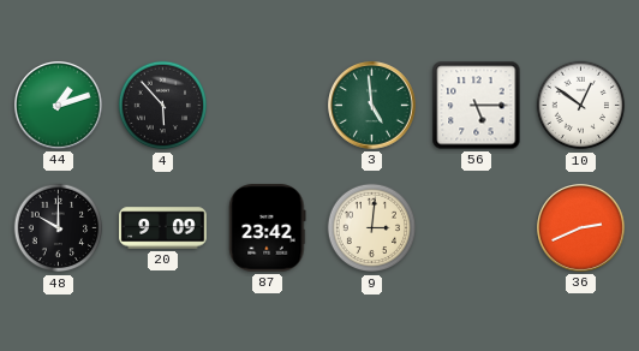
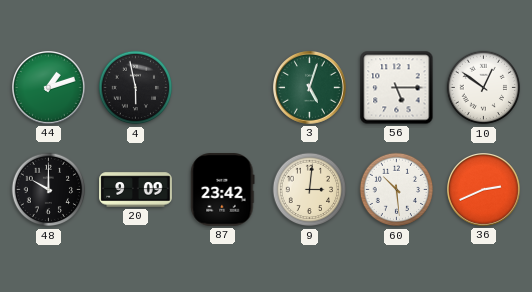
4: 5:53 -> 5:58
3: 4:59 -> 5:03
60: none -> 10:29
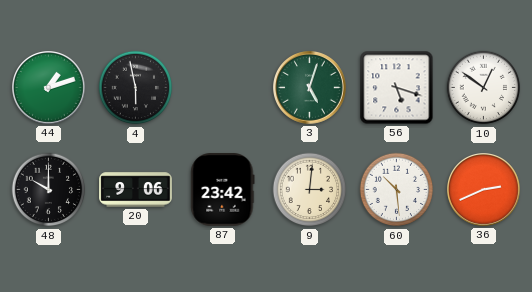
56: 5:15 -> 5:18
20: 9:09 -> 9:06
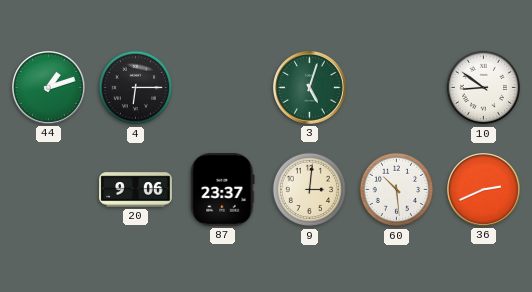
4: 5:58 -> 6:15
56: 5:18 -> none
10: 12:51 -> 8:51
48: 10:00 -> none
87: 23:42 -> 23:37
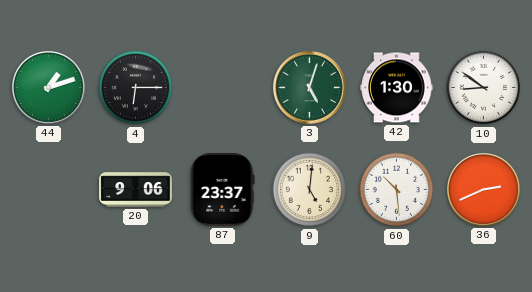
42: none -> 1:30
9: 3:01 -> 5:01
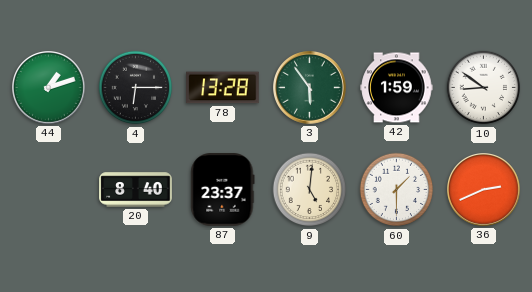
78: none -> 13:28
3: 5:03 -> 5:54
42: 1:30 -> 1:59
20: 9:06 -> 8:40
60: 10:29 -> 1:30
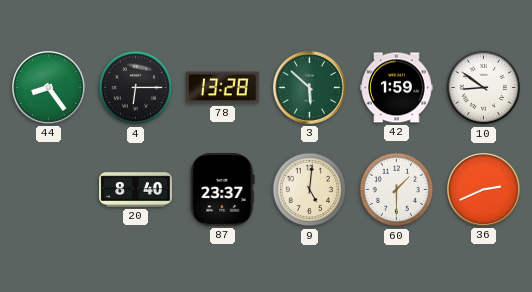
44: 1:12 -> 8:24
3: 5:54 -> 5:52
